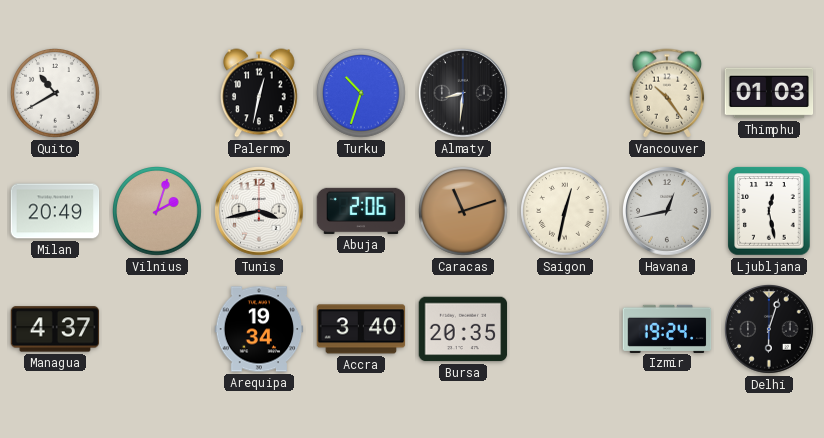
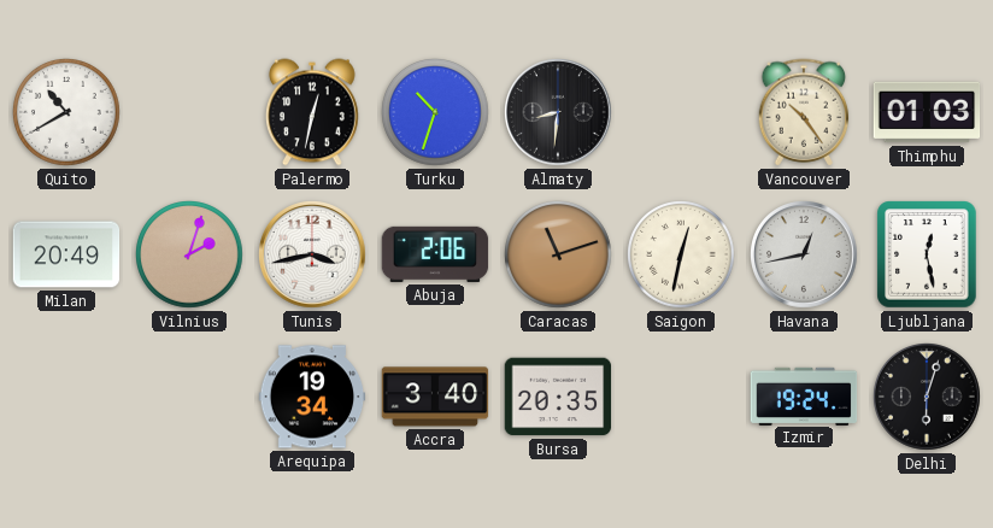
Managua: 4:37 -> none
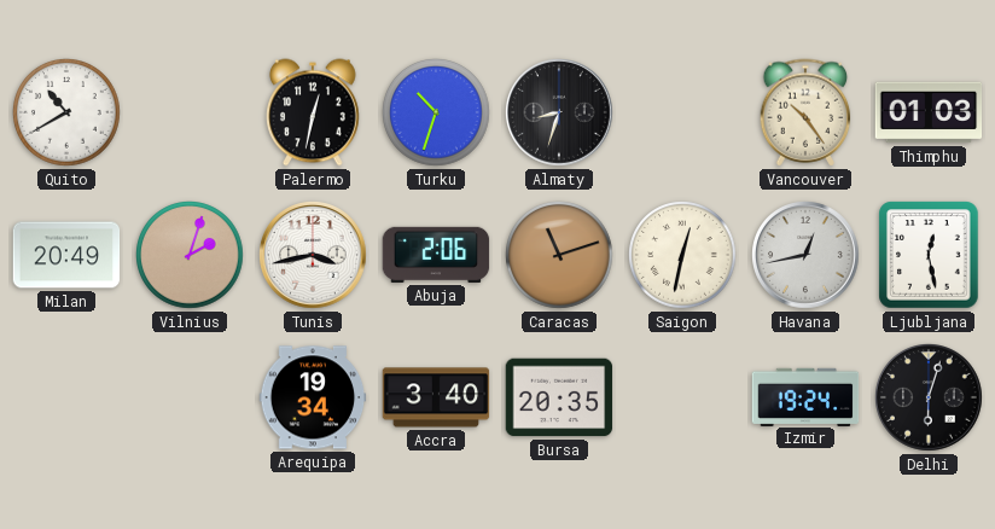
Almaty: 8:31 -> 8:33
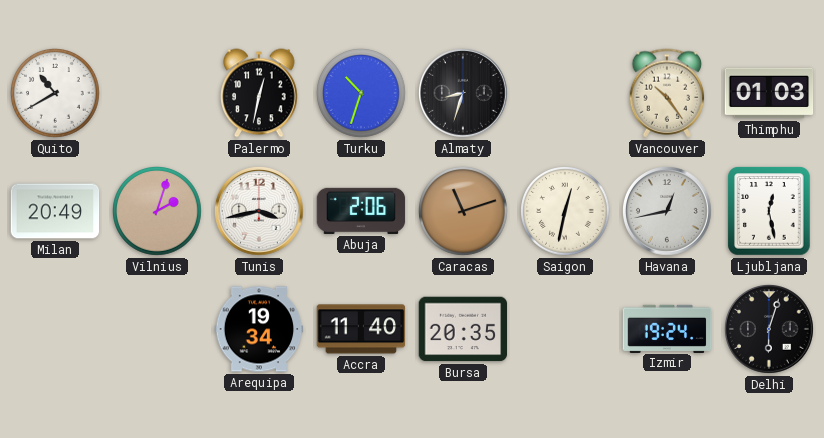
Accra: 3:40 -> 11:40
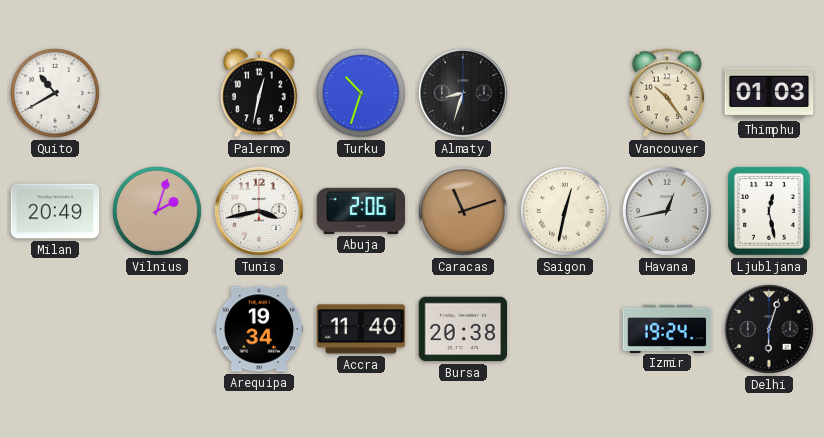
Bursa: 20:35 -> 20:38
